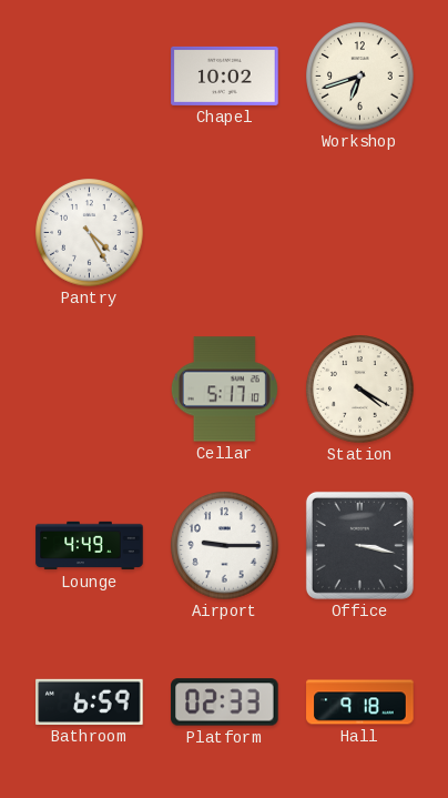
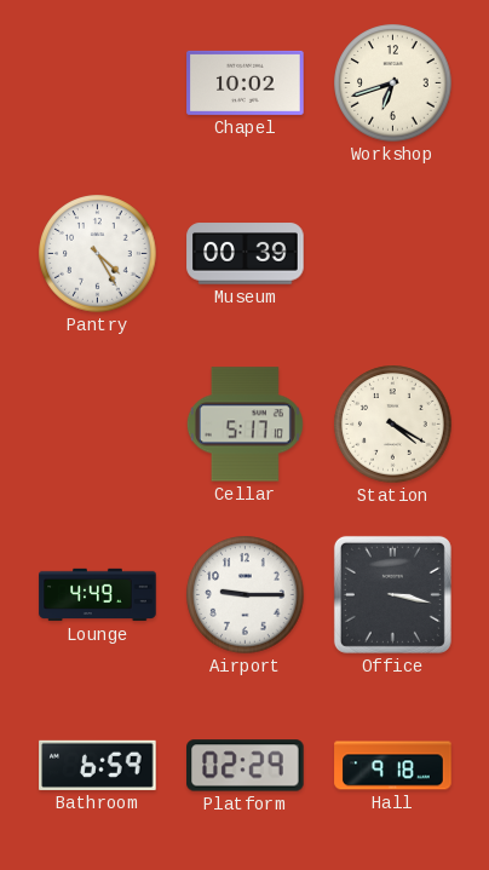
Museum: none -> 00:39
Platform: 02:33 -> 02:29
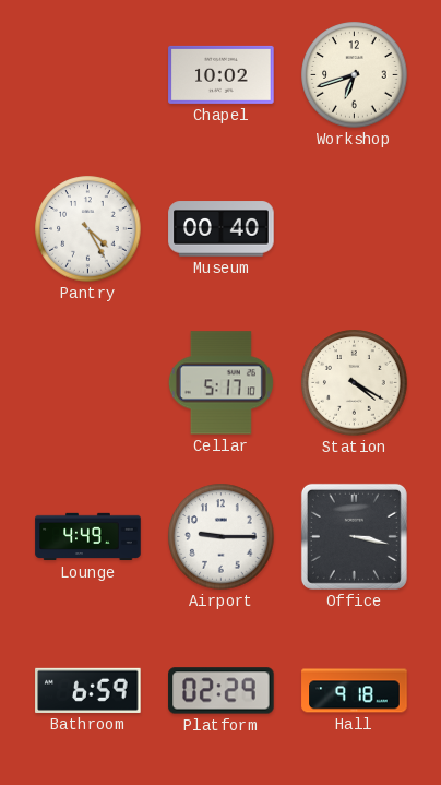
Museum: 00:39 -> 00:40
